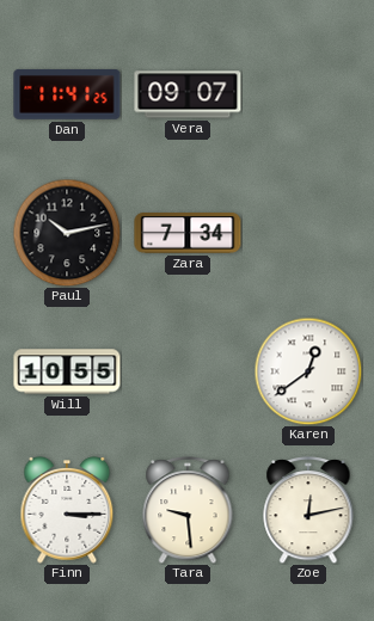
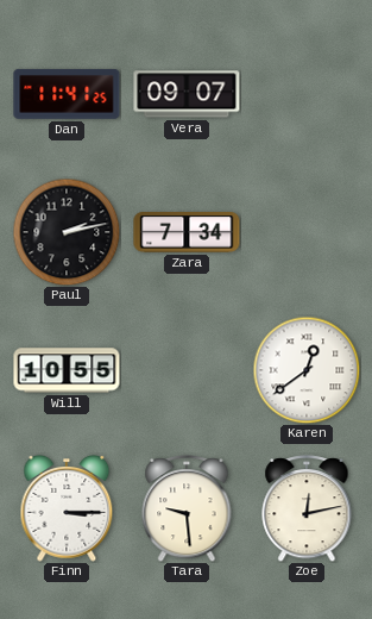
Paul: 10:13 -> 2:13
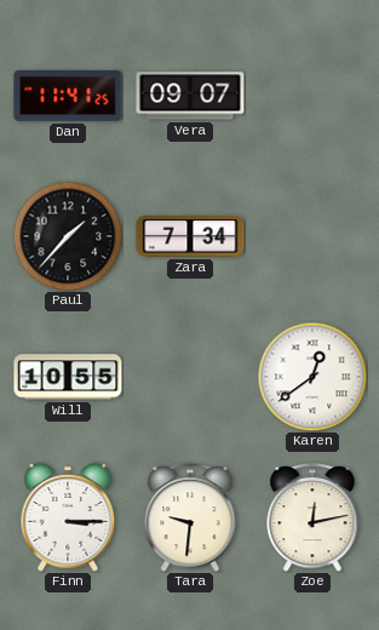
Paul: 2:13 -> 1:37
Tara: 9:29 -> 9:31
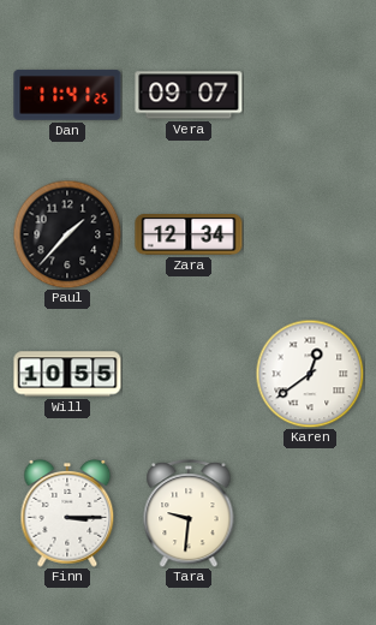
Zara: 7:34 -> 12:34
Zoe: 12:13 -> none
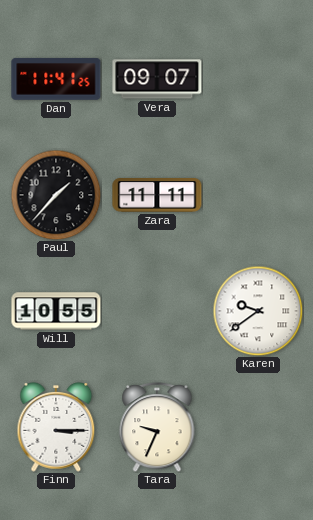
Zara: 12:34 -> 11:11
Karen: 12:39 -> 9:39
Tara: 9:31 -> 9:34
